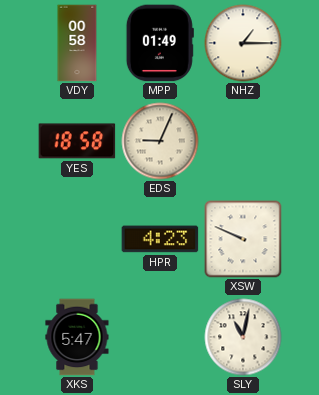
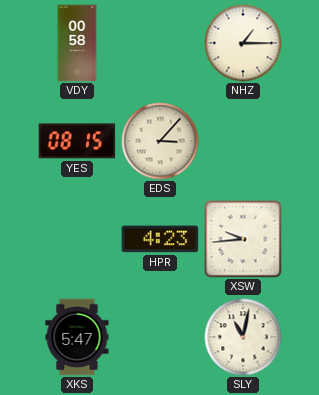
MPP: 01:49 -> none
YES: 18:58 -> 08:15
EDS: 9:04 -> 3:07
XSW: 9:49 -> 9:44
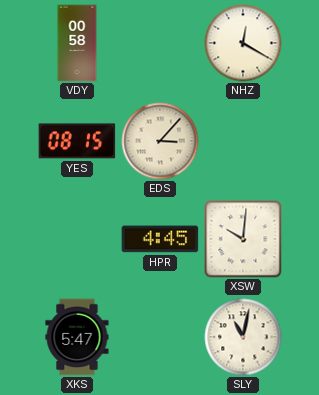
NHZ: 1:15 -> 12:20
HPR: 4:23 -> 4:45
XSW: 9:44 -> 10:01
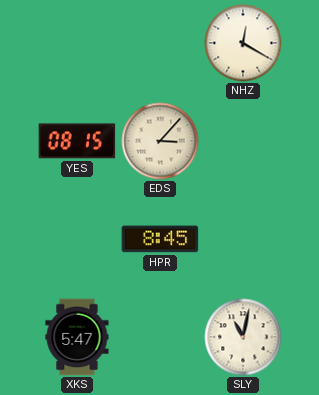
VDY: 00:58 -> none
HPR: 4:45 -> 8:45
XSW: 10:01 -> none
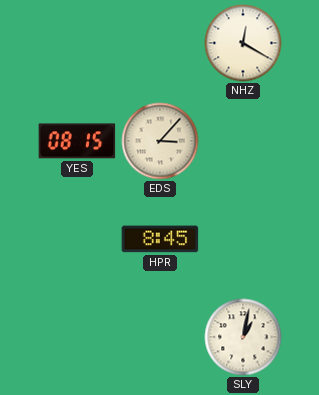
XKS: 5:47 -> none
SLY: 11:02 -> 1:02
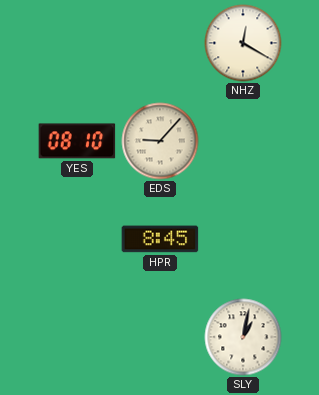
YES: 08:15 -> 08:10
EDS: 3:07 -> 9:07
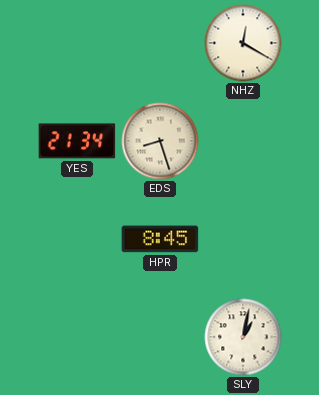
YES: 08:10 -> 21:34
EDS: 9:07 -> 8:27
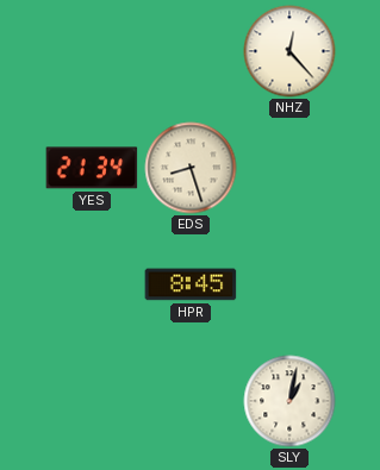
NHZ: 12:20 -> 12:23
